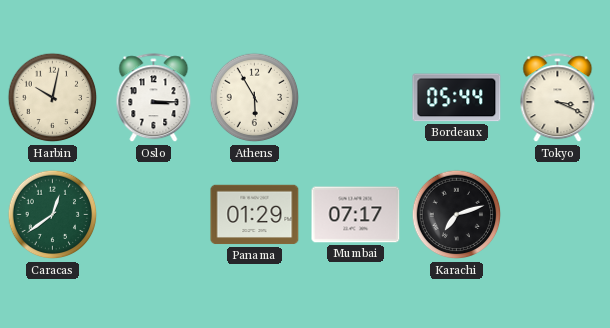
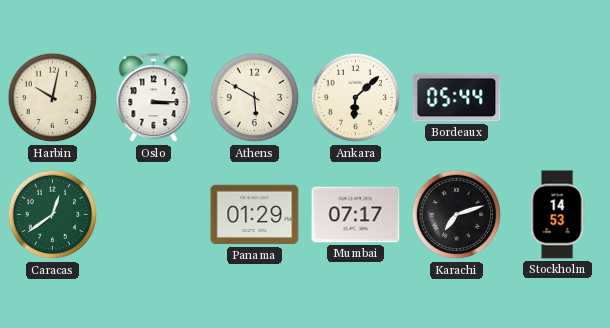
Athens: 5:55 -> 5:50
Ankara: none -> 6:08
Tokyo: 3:19 -> none
Stockholm: none -> 14:53
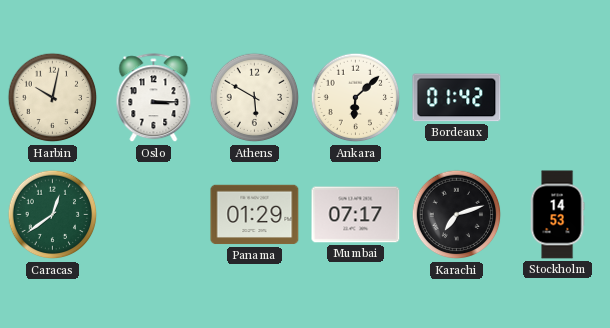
Bordeaux: 05:44 -> 01:42
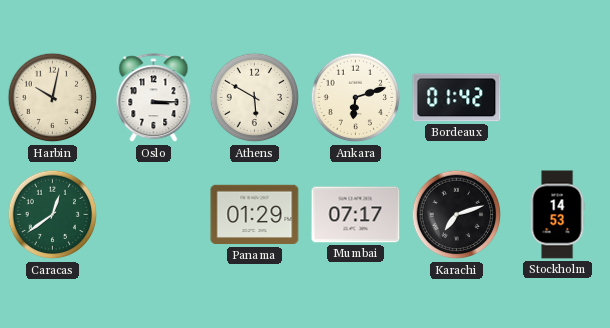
Ankara: 6:08 -> 6:12
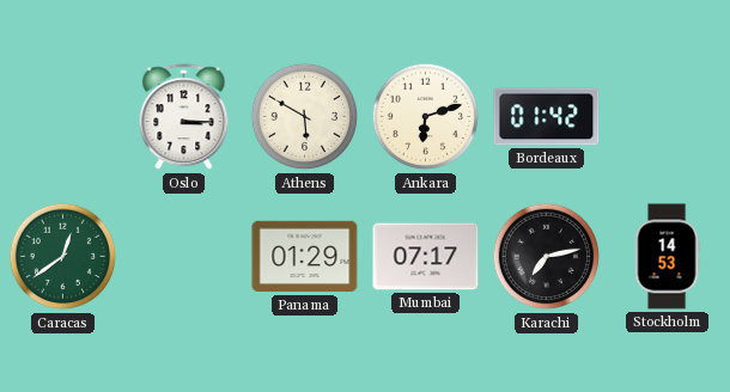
Harbin: 10:02 -> none
Karachi: 7:12 -> 7:13
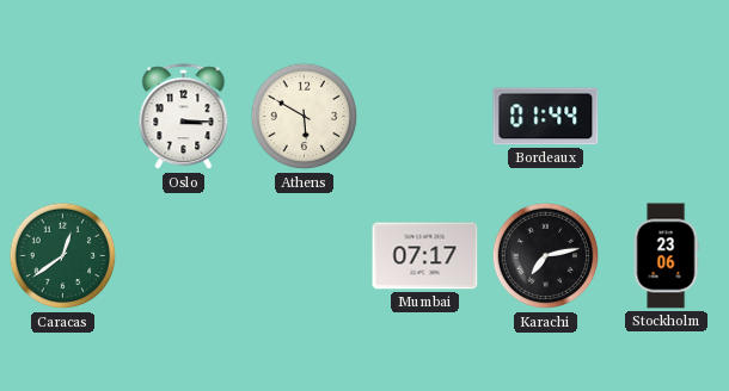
Ankara: 6:12 -> none
Bordeaux: 01:42 -> 01:44
Panama: 01:29 -> none
Stockholm: 14:53 -> 23:06
